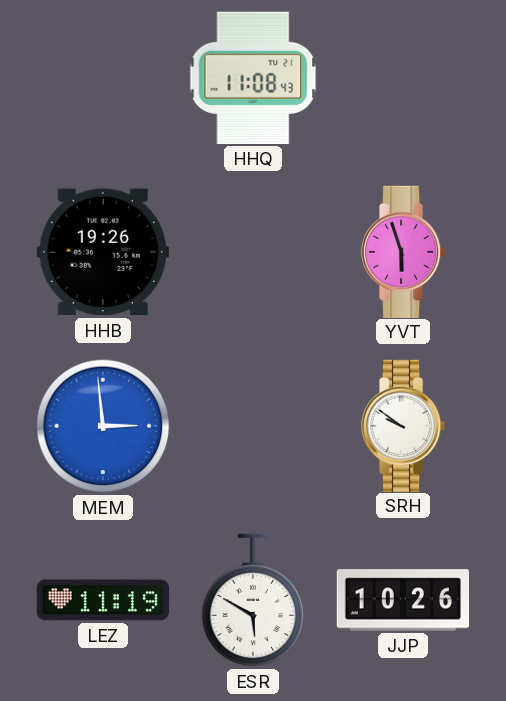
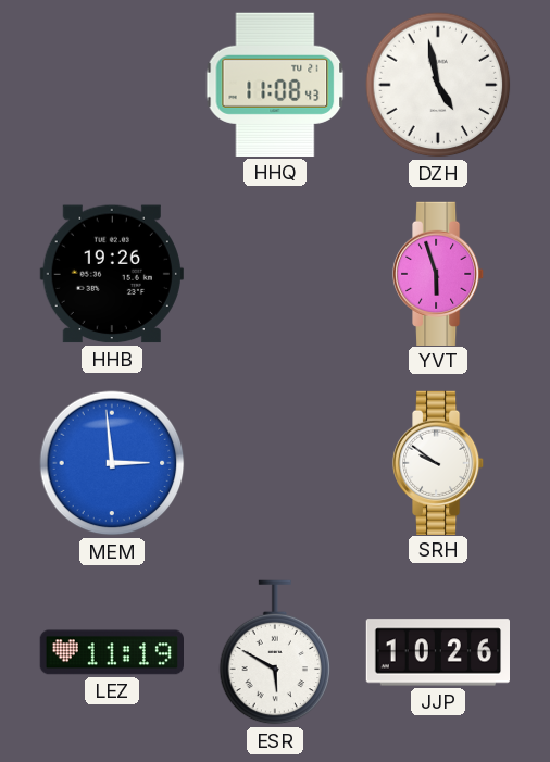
DZH: none -> 4:58
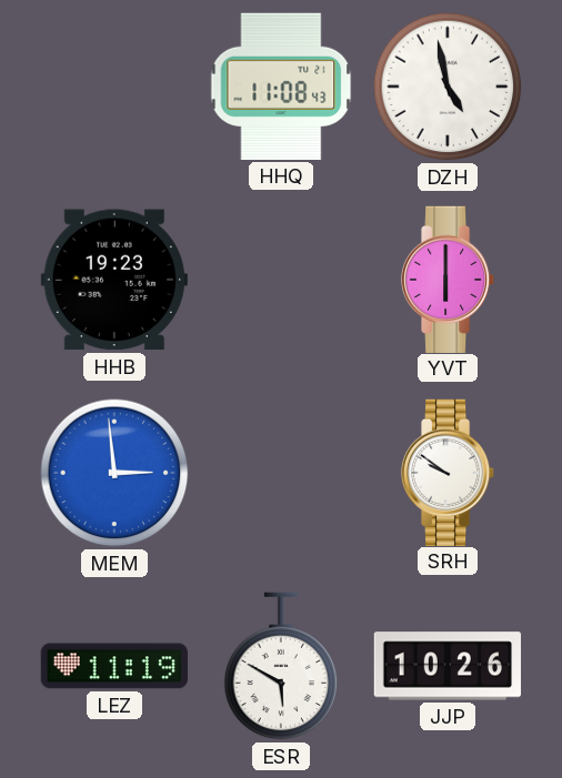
HHB: 19:26 -> 19:23
YVT: 5:57 -> 6:00
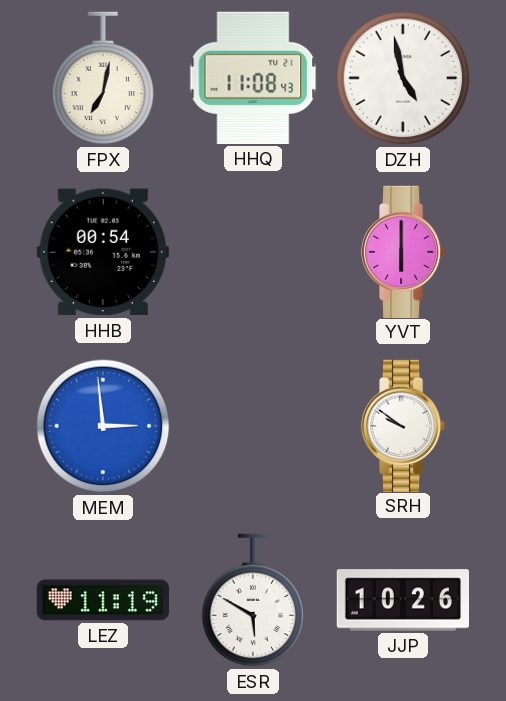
FPX: none -> 7:02
HHB: 19:23 -> 00:54
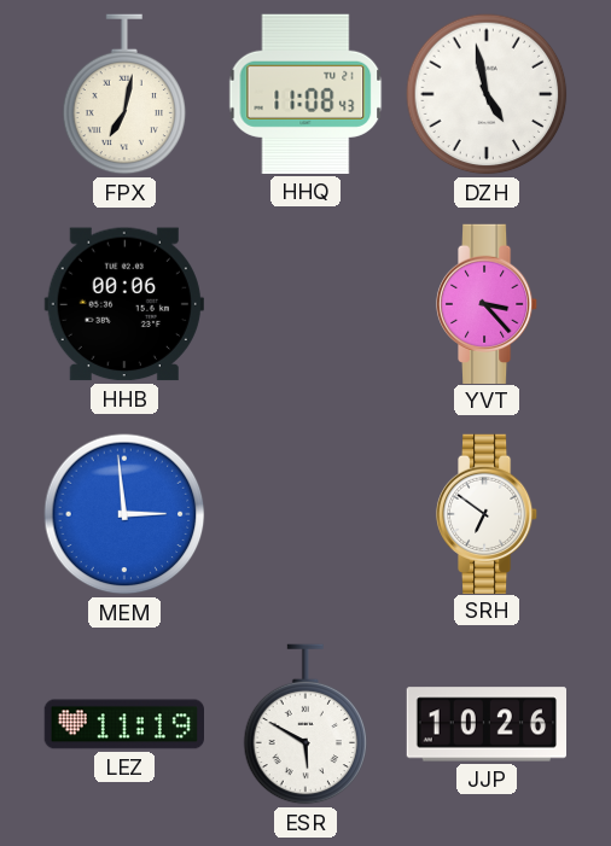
HHB: 00:54 -> 00:06
YVT: 6:00 -> 3:23
SRH: 9:51 -> 6:51
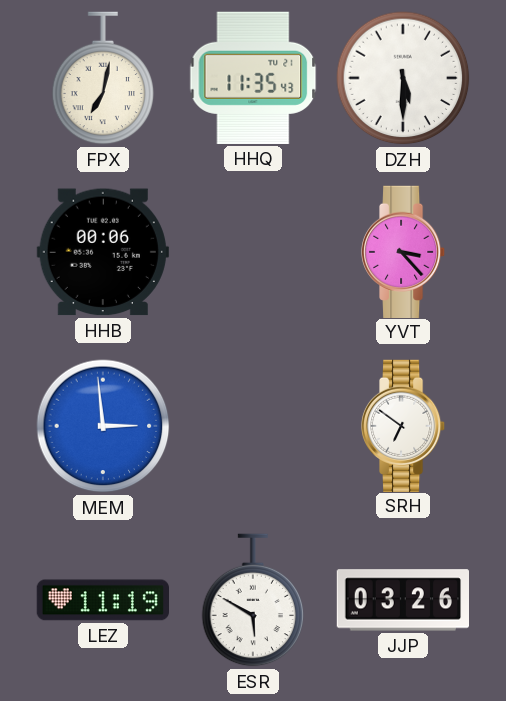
HHQ: 11:08 -> 11:35
DZH: 4:58 -> 5:30
JJP: 10:26 -> 03:26
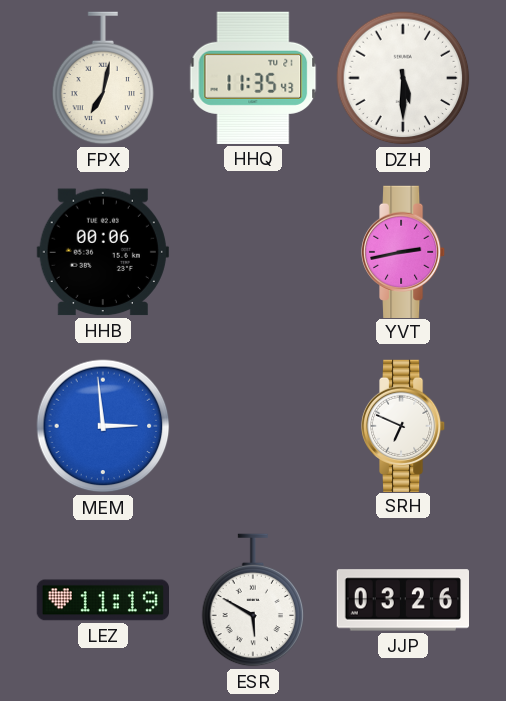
YVT: 3:23 -> 2:43
SRH: 6:51 -> 6:49
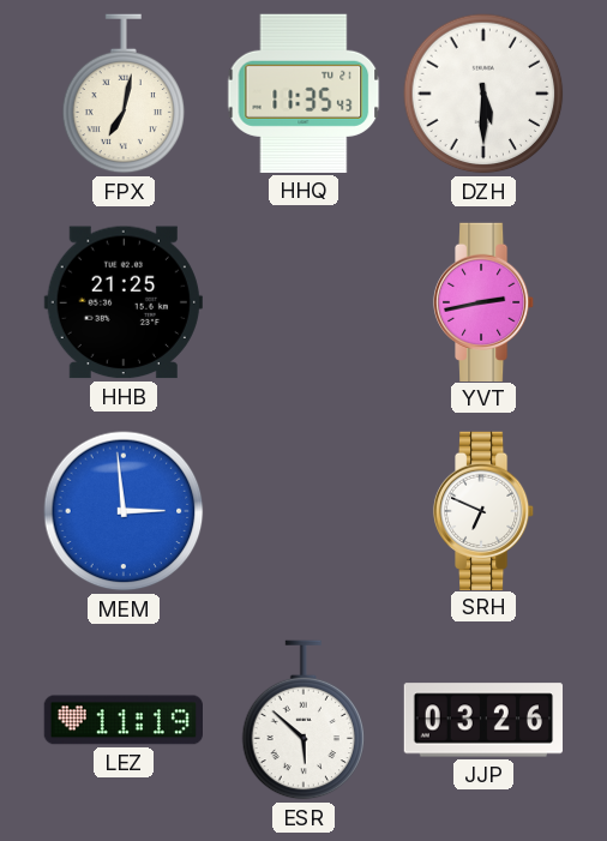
HHB: 00:06 -> 21:25
ESR: 5:50 -> 5:52
